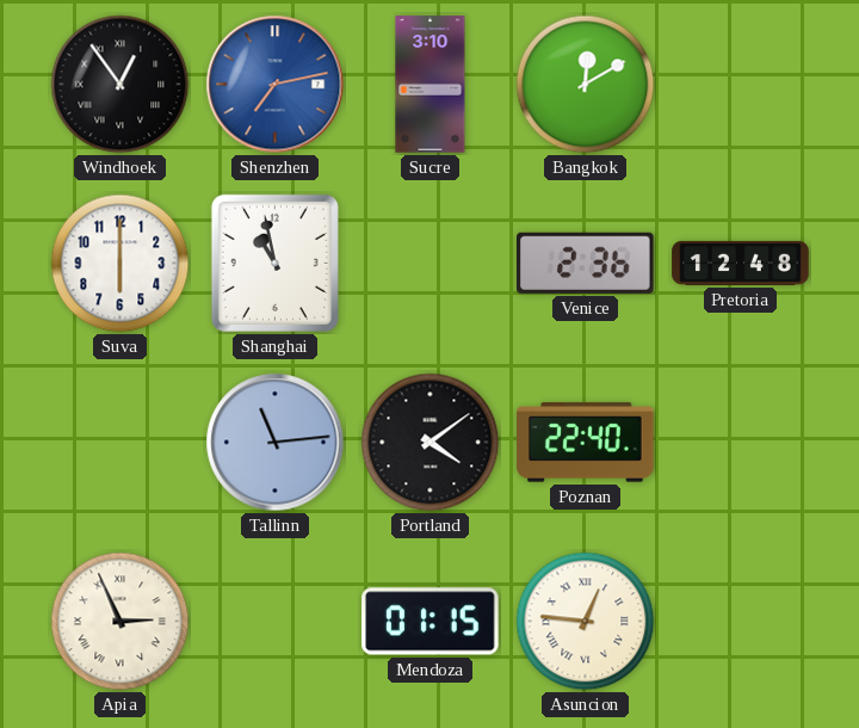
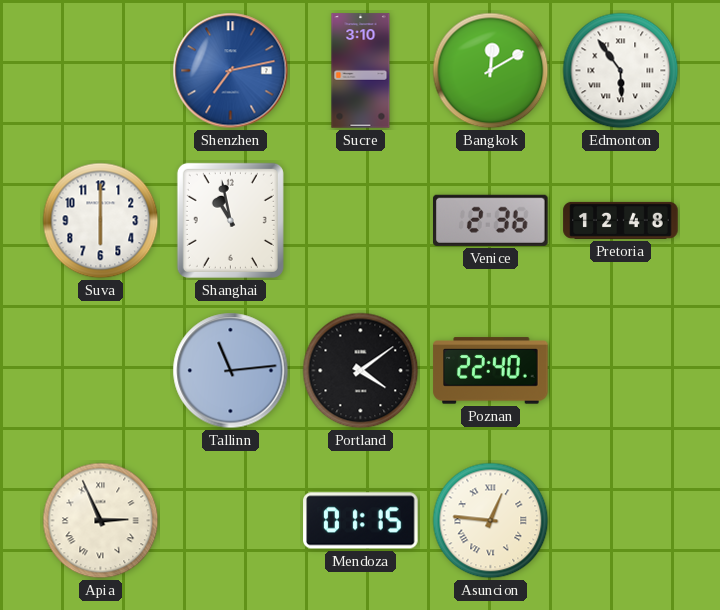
Windhoek: 12:54 -> none
Edmonton: none -> 5:54
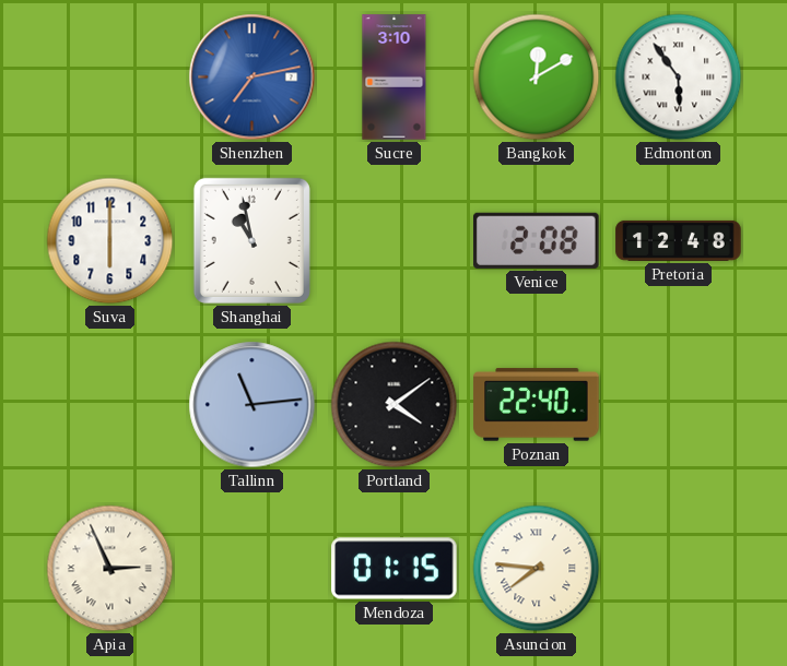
Venice: 2:36 -> 2:08
Asuncion: 12:46 -> 7:46
